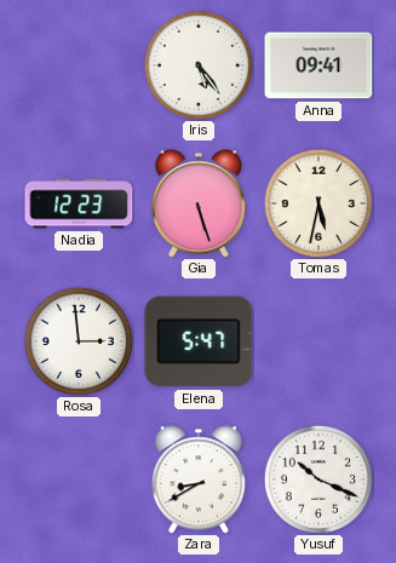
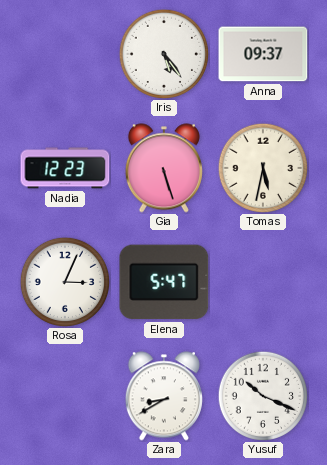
Anna: 09:41 -> 09:37
Rosa: 2:59 -> 3:04
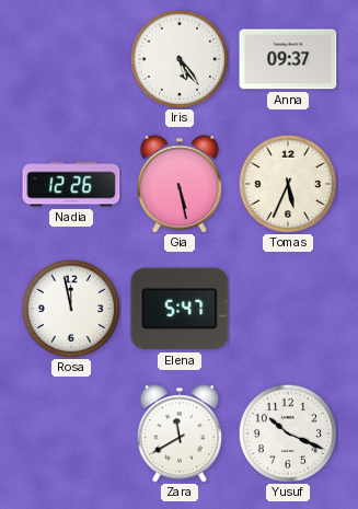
Nadia: 12:23 -> 12:26
Gia: 5:27 -> 5:28
Tomas: 5:32 -> 5:34
Rosa: 3:04 -> 11:58
Zara: 8:40 -> 11:40
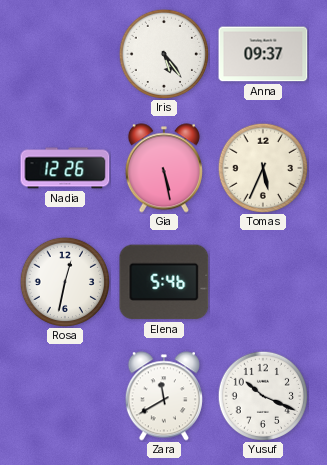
Rosa: 11:58 -> 12:32
Elena: 5:47 -> 5:46
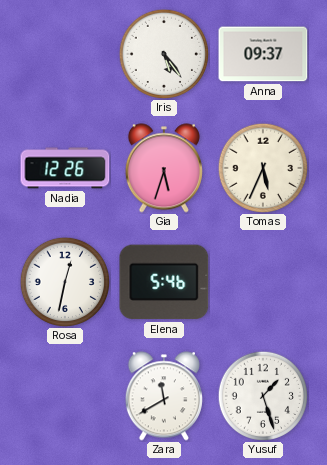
Gia: 5:28 -> 5:33
Yusuf: 10:19 -> 1:27
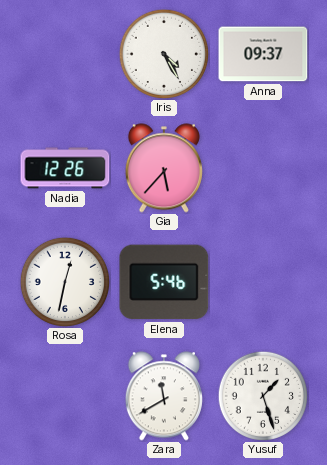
Iris: 5:24 -> 4:25
Gia: 5:33 -> 5:37
Tomas: 5:34 -> none
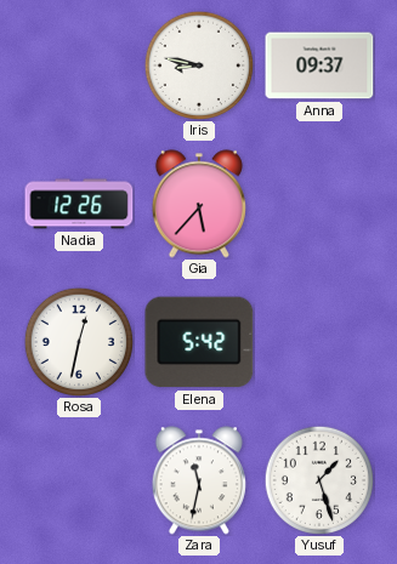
Iris: 4:25 -> 8:47
Elena: 5:46 -> 5:42
Zara: 11:40 -> 11:32
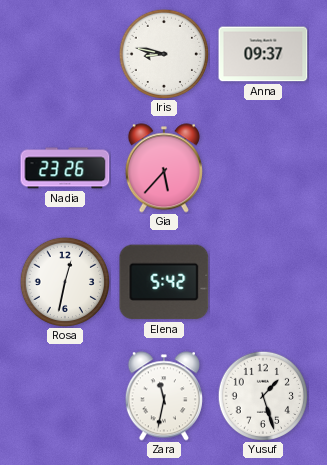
Nadia: 12:26 -> 23:26
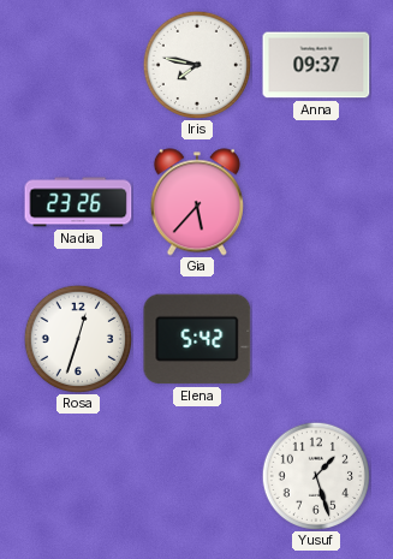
Iris: 8:47 -> 7:47
Rosa: 12:32 -> 12:33
Zara: 11:32 -> none
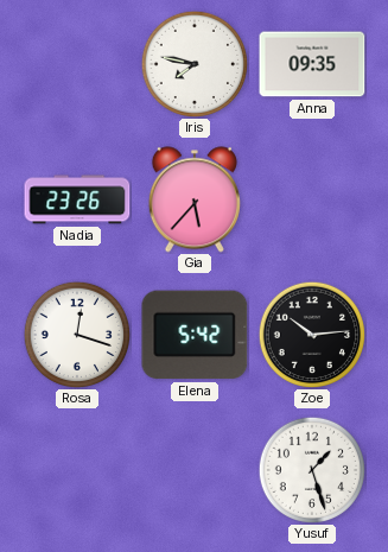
Anna: 09:37 -> 09:35
Rosa: 12:33 -> 12:18
Zoe: none -> 10:14
